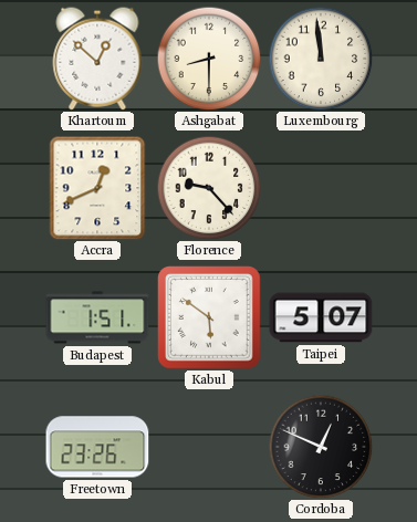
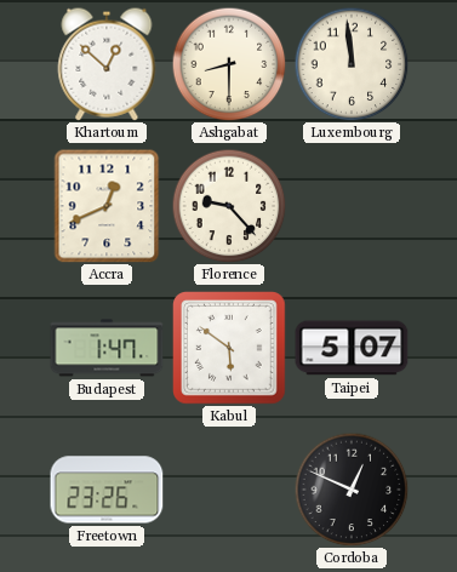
Budapest: 1:51 -> 1:47
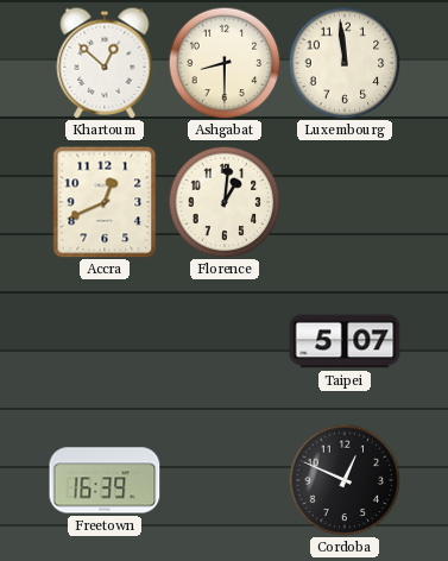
Florence: 9:23 -> 1:01
Budapest: 1:47 -> none
Kabul: 5:51 -> none
Freetown: 23:26 -> 16:39
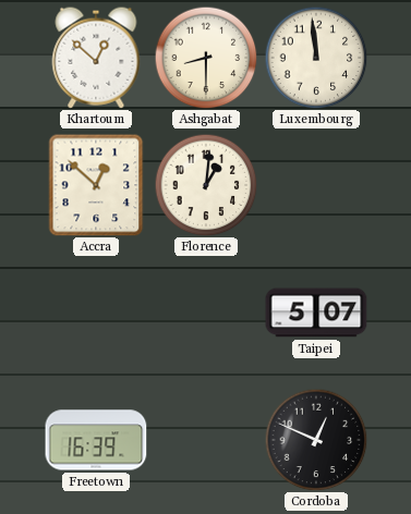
Accra: 12:41 -> 12:52
